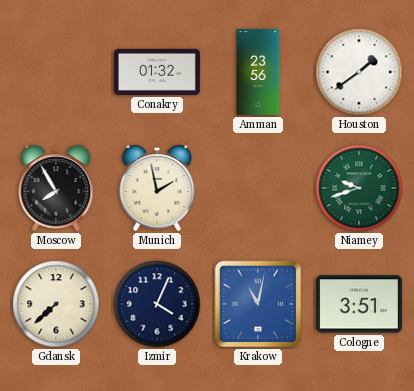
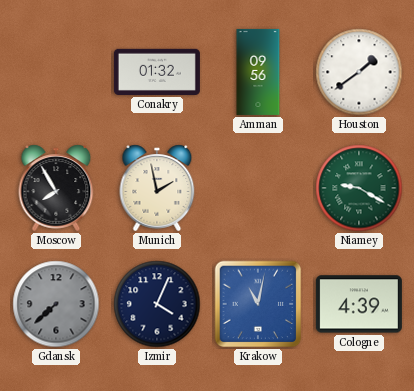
Amman: 23:56 -> 09:56
Niamey: 9:42 -> 9:20
Gdansk dial: cream -> grey
Cologne: 3:51 -> 4:39
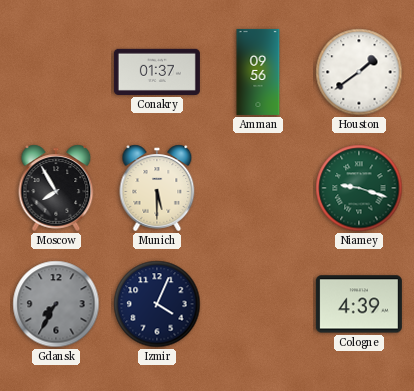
Conakry: 01:32 -> 01:37
Munich: 1:58 -> 5:30
Niamey: 9:20 -> 9:18
Gdansk: 7:38 -> 7:35
Krakow: 11:02 -> none
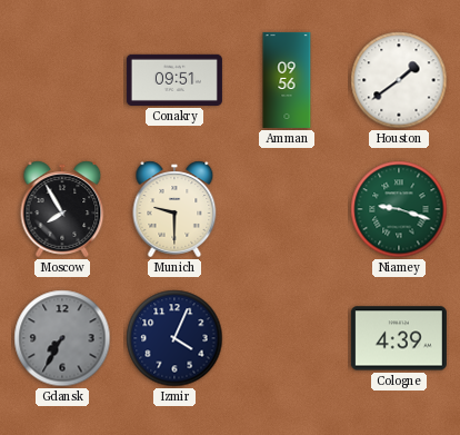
Conakry: 01:37 -> 09:51
Munich: 5:30 -> 9:30
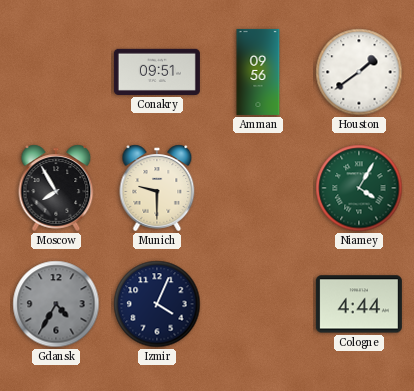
Niamey: 9:18 -> 4:05
Gdansk: 7:35 -> 4:35
Cologne: 4:39 -> 4:44
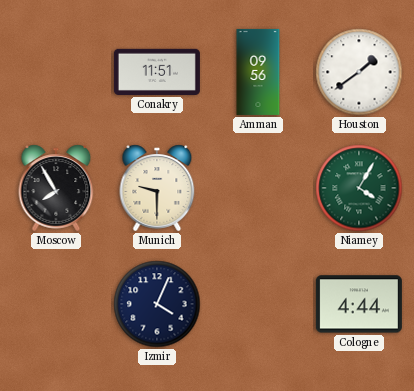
Conakry: 09:51 -> 11:51
Gdansk: 4:35 -> none
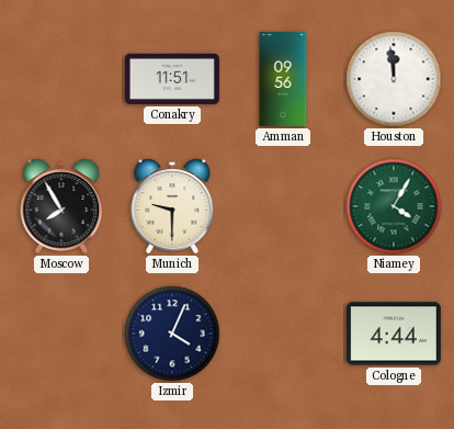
Houston: 1:39 -> 11:59
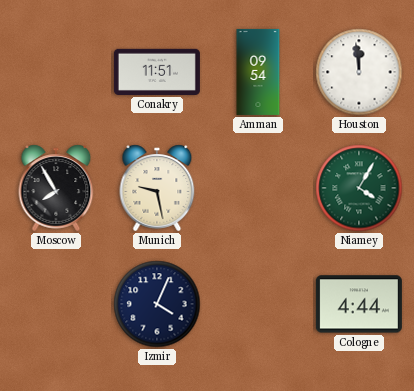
Amman: 09:56 -> 09:54
Munich: 9:30 -> 9:28
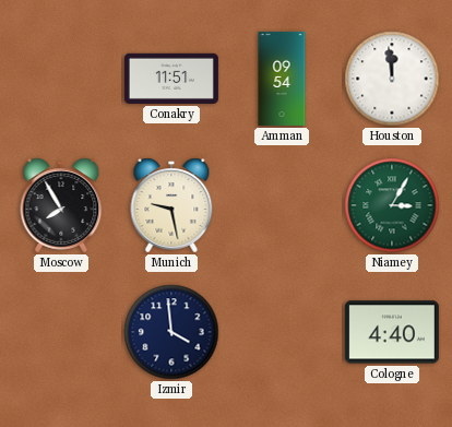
Niamey: 4:05 -> 3:05
Izmir: 4:04 -> 3:59
Cologne: 4:44 -> 4:40
